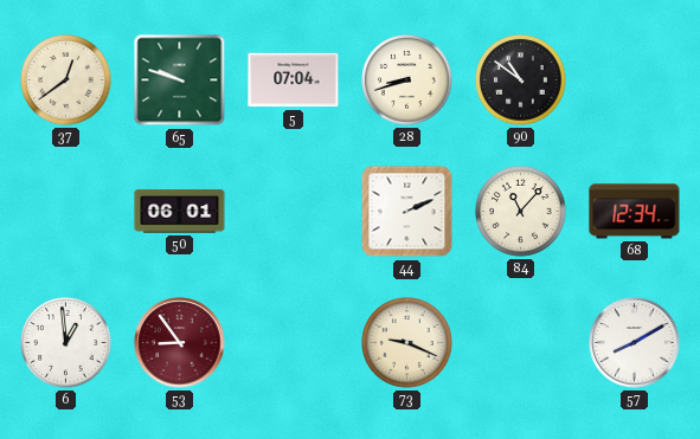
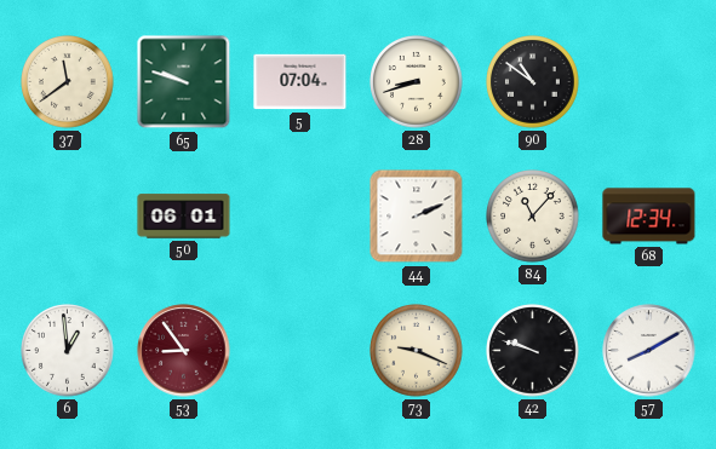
37: 12:39 -> 11:39
42: none -> 9:48
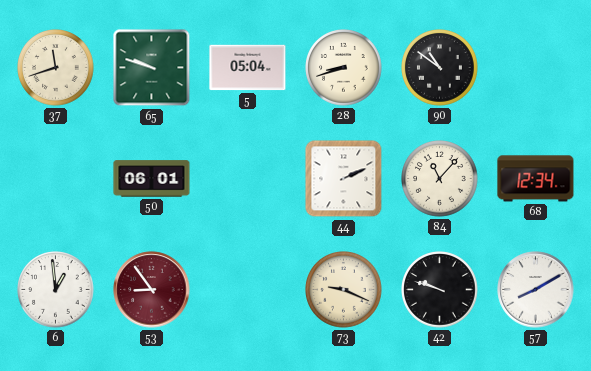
37: 11:39 -> 11:42
5: 07:04 -> 05:04
